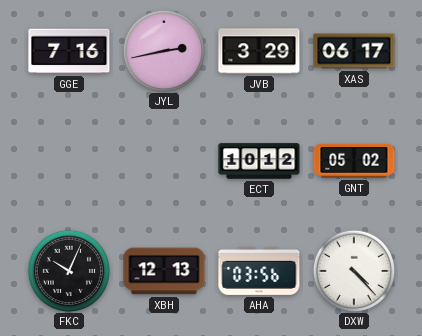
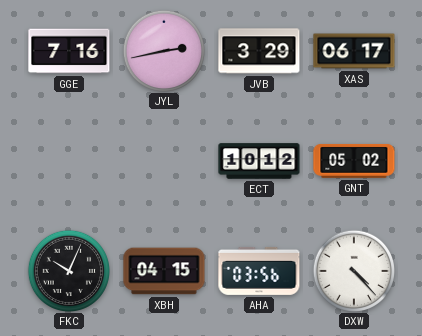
XBH: 12:13 -> 04:15
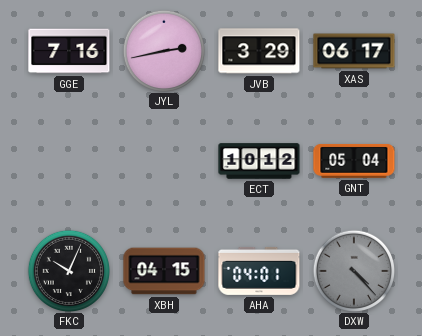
GNT: 05:02 -> 05:04
AHA: 03:56 -> 04:01
DXW dial: white -> grey
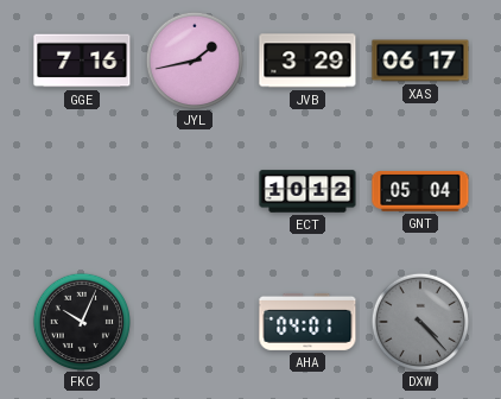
JYL: 2:43 -> 1:43
XBH: 04:15 -> none
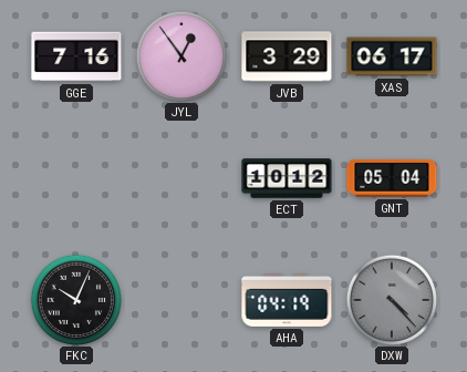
JYL: 1:43 -> 12:54
AHA: 04:01 -> 04:19
